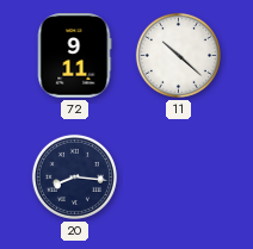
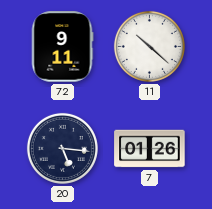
20: 8:16 -> 5:16
7: none -> 01:26
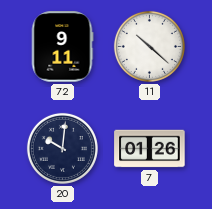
20: 5:16 -> 10:01
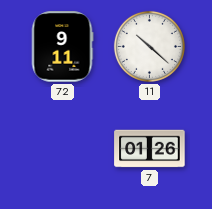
20: 10:01 -> none
